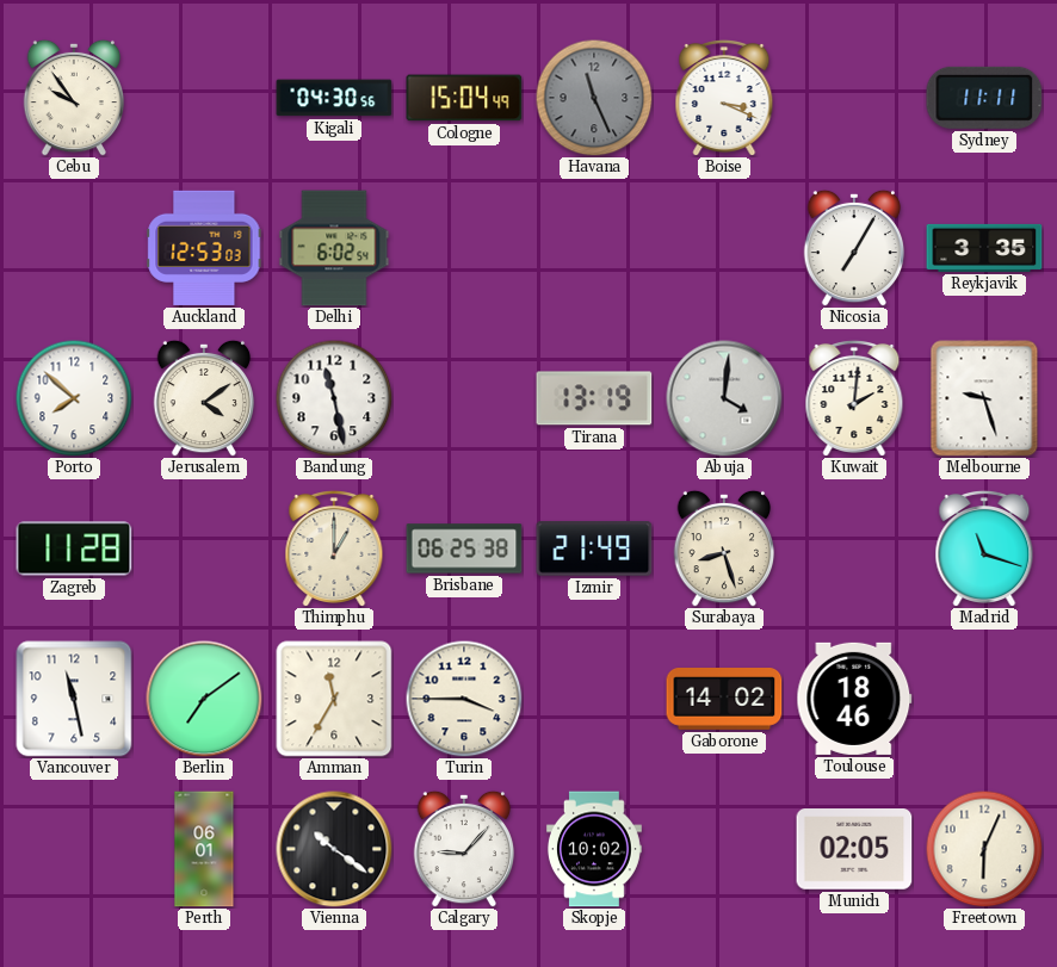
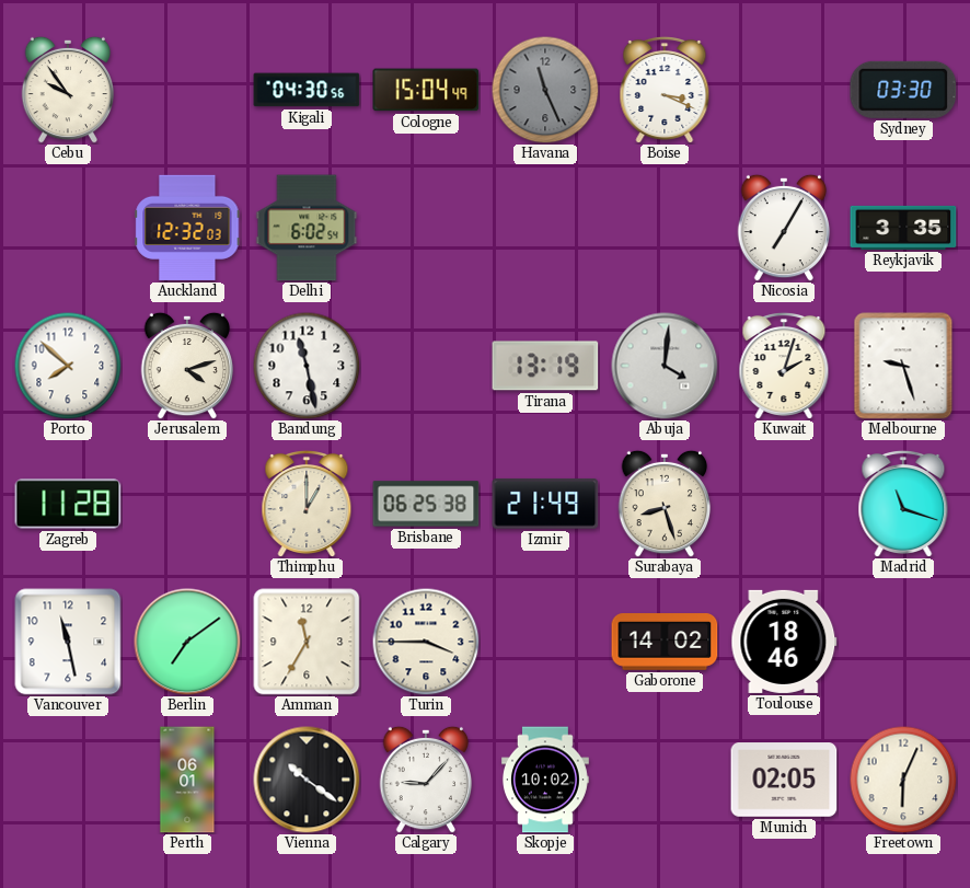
Sydney: 11:11 -> 03:30
Auckland: 12:53 -> 12:32
Jerusalem: 4:09 -> 4:12
Kuwait: 2:01 -> 2:03
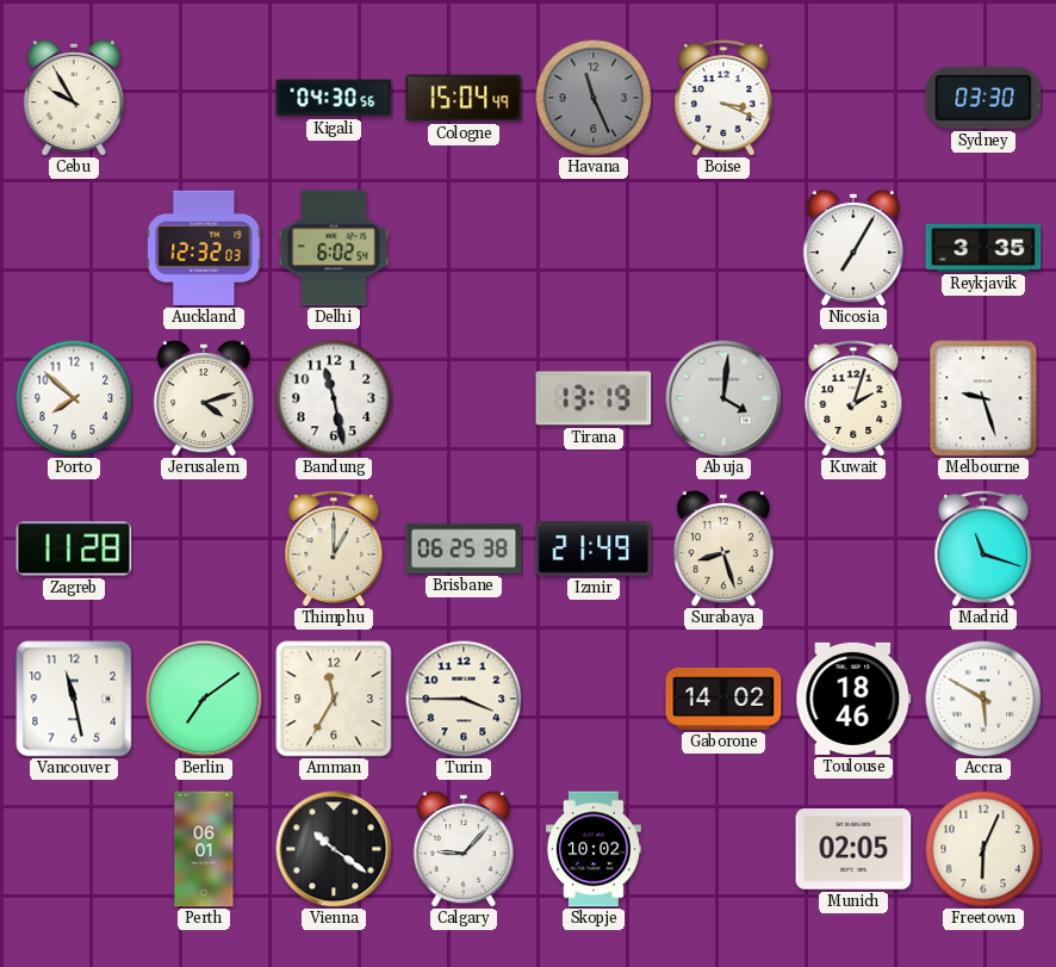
Cebu: 9:54 -> 9:55
Accra: none -> 5:50
